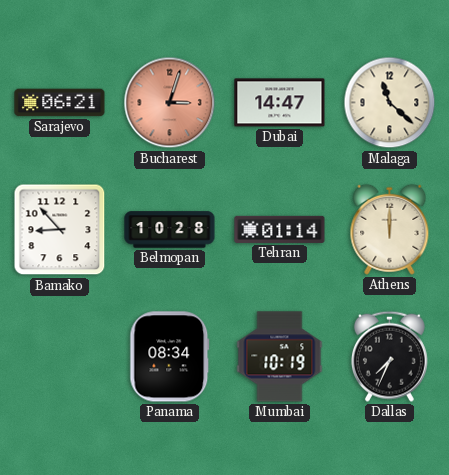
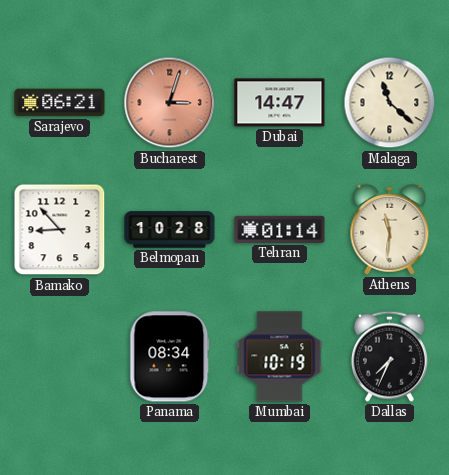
Athens: 12:00 -> 11:31
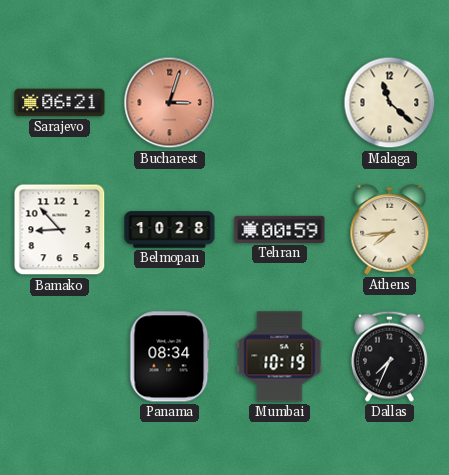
Dubai: 14:47 -> none
Tehran: 01:14 -> 00:59
Athens: 11:31 -> 7:44
